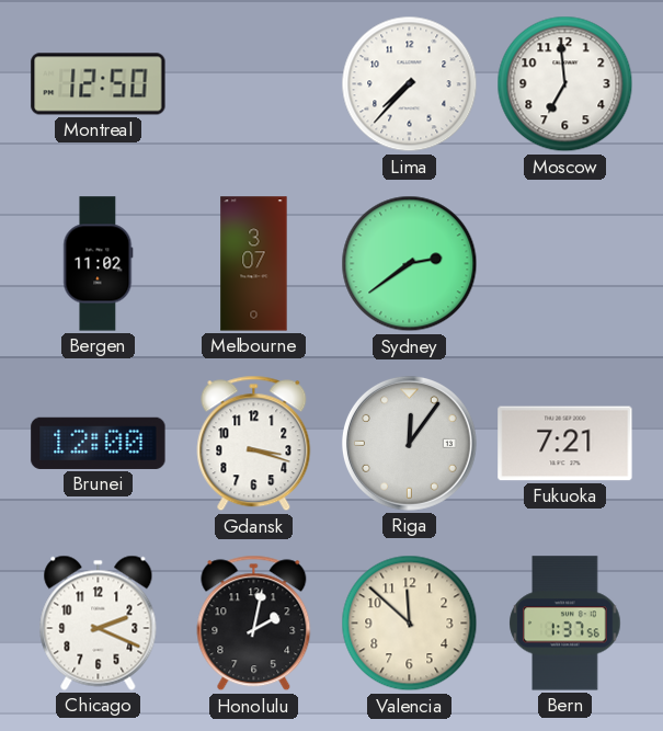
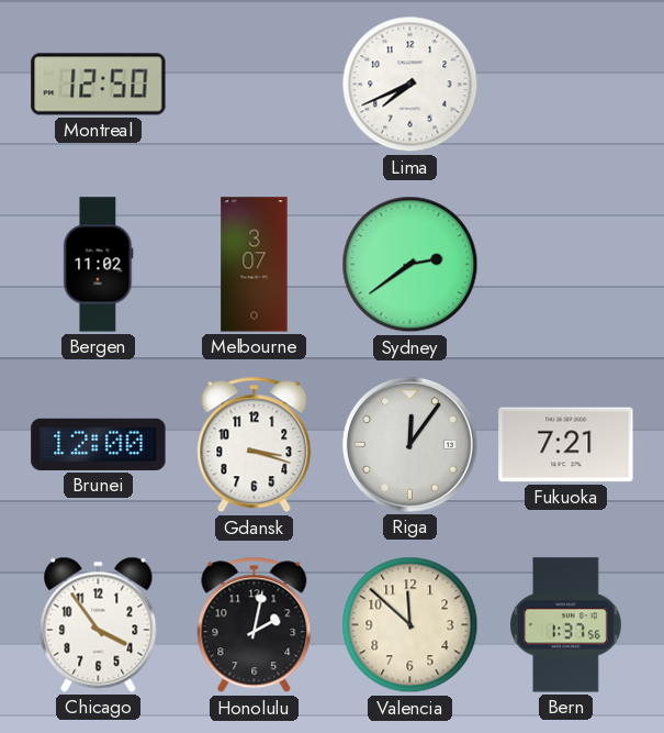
Lima: 7:37 -> 7:41
Moscow: 6:59 -> none
Chicago: 2:19 -> 3:54
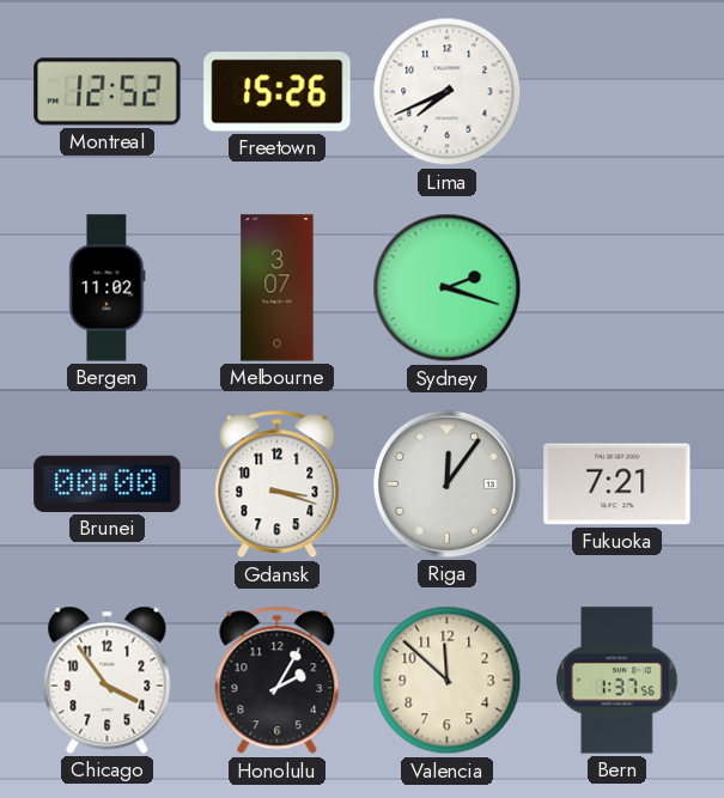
Montreal: 12:50 -> 12:52
Freetown: none -> 15:26
Sydney: 2:39 -> 2:18
Brunei: 12:00 -> 00:00
Honolulu: 2:02 -> 2:05
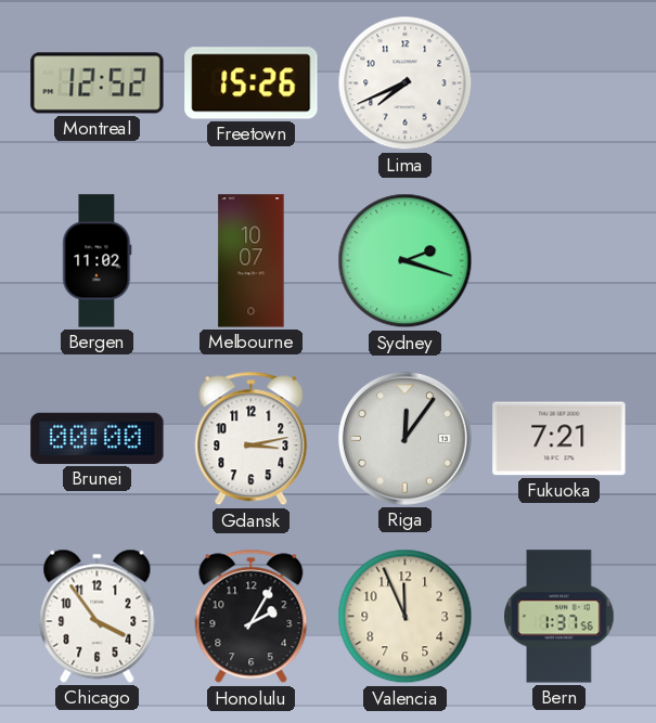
Melbourne: 3:07 -> 10:07
Gdansk: 3:18 -> 3:13
Valencia: 11:52 -> 11:56
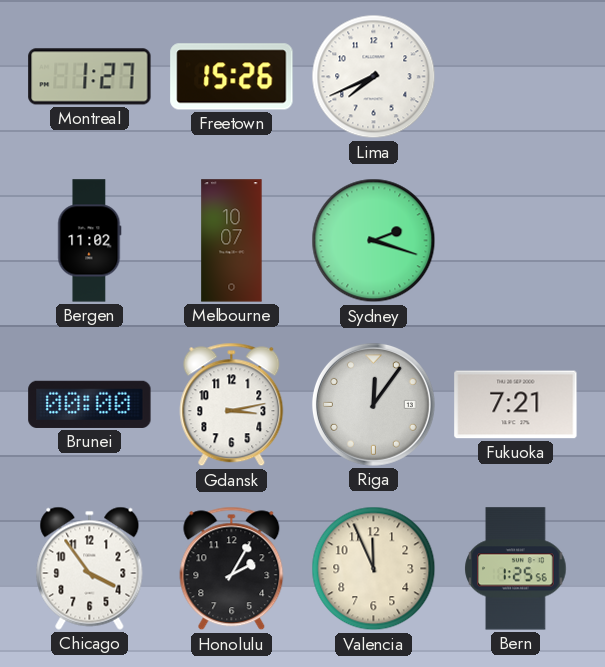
Montreal: 12:52 -> 1:27
Bern: 1:37 -> 1:25
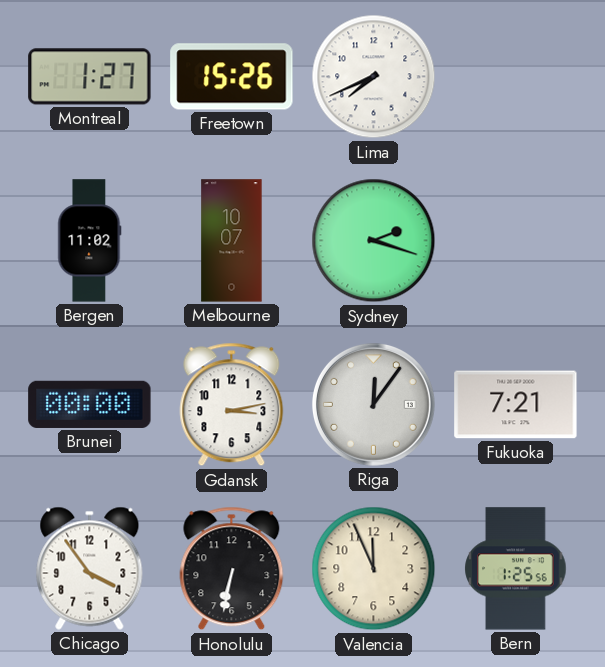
Honolulu: 2:05 -> 6:32
